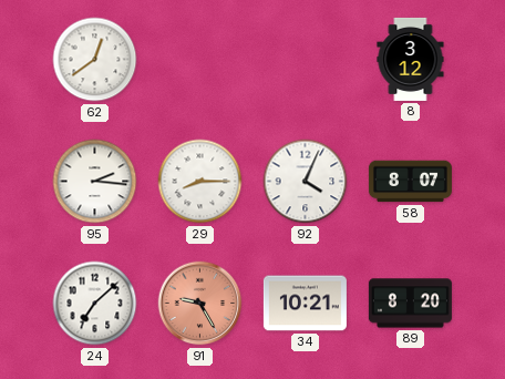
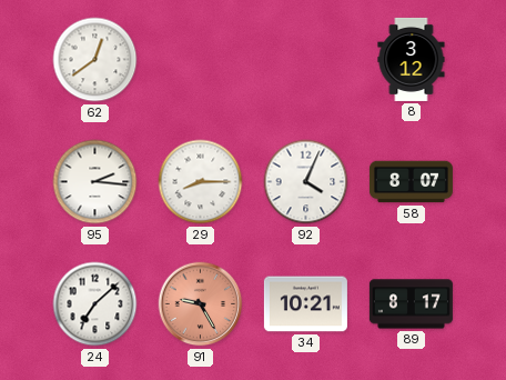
89: 8:20 -> 8:17
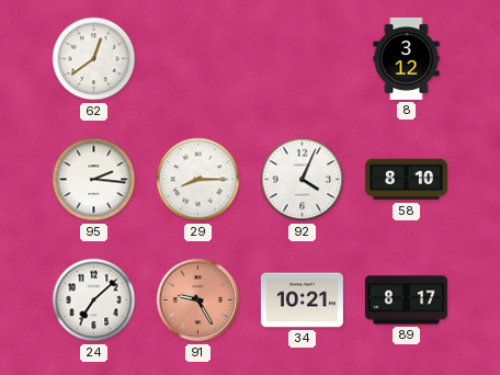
58: 8:07 -> 8:10
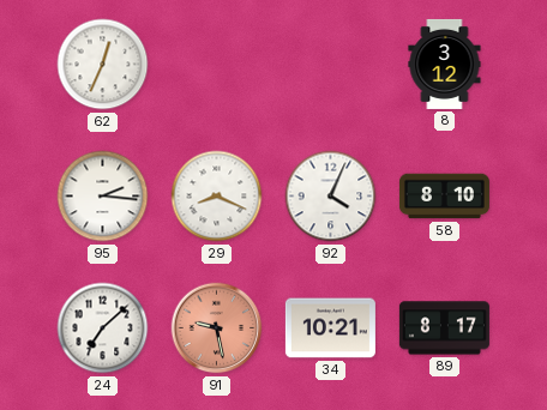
62: 12:39 -> 12:34
29: 8:15 -> 8:19
91: 9:25 -> 9:28
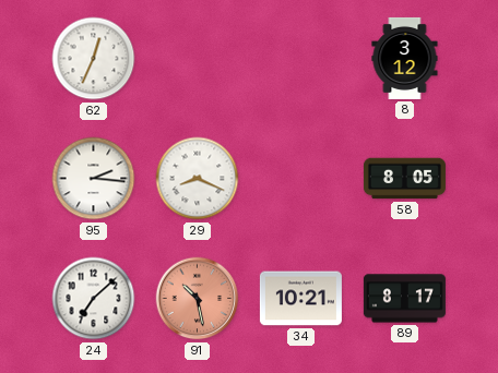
92: 4:04 -> none
58: 8:10 -> 8:05
91: 9:28 -> 10:28
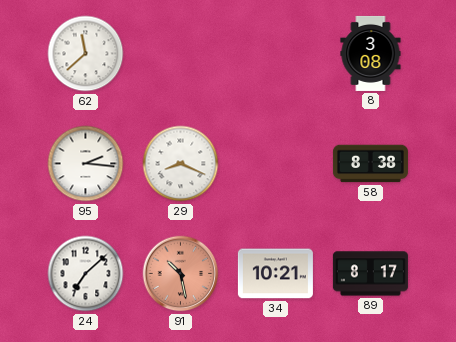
62: 12:34 -> 11:38
8: 3:12 -> 3:08
58: 8:05 -> 8:38
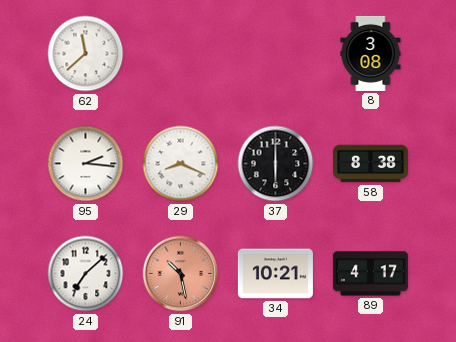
37: none -> 6:00
89: 8:17 -> 4:17
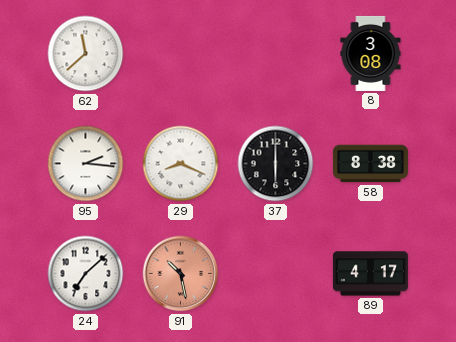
34: 10:21 -> none
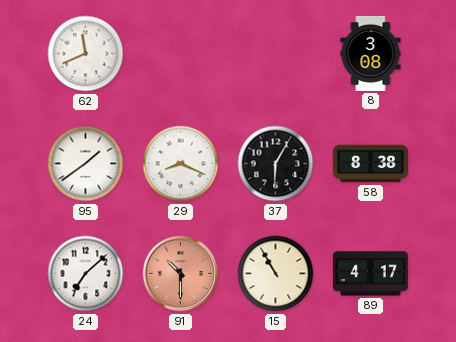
62: 11:38 -> 11:41
95: 2:16 -> 1:39
37: 6:00 -> 6:05
91: 10:28 -> 10:30
15: none -> 10:55
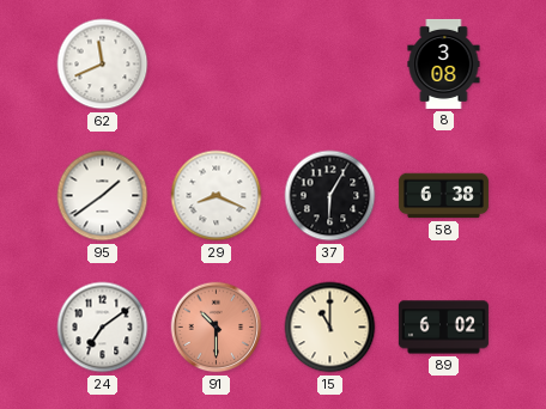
58: 8:38 -> 6:38
24: 7:08 -> 7:09
15: 10:55 -> 11:00
89: 4:17 -> 6:02
